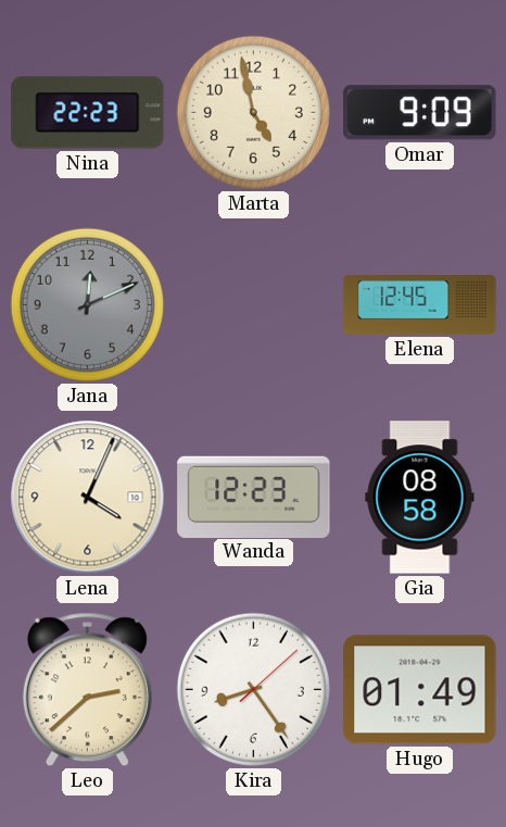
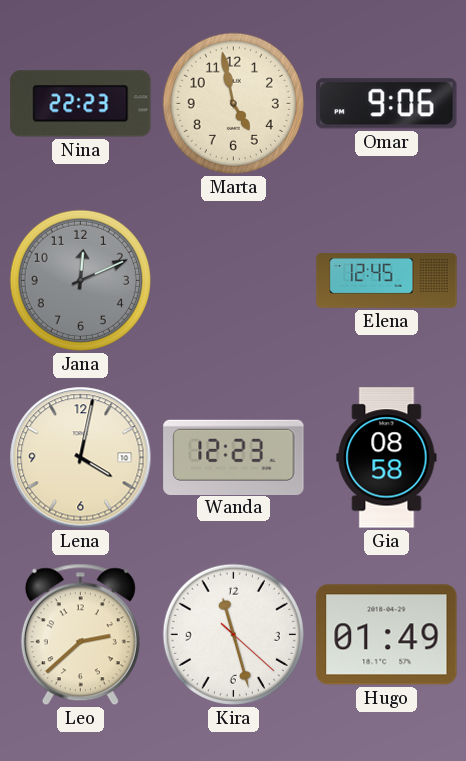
Omar: 9:09 -> 9:06
Lena: 4:04 -> 4:02
Kira: 8:24 -> 11:27
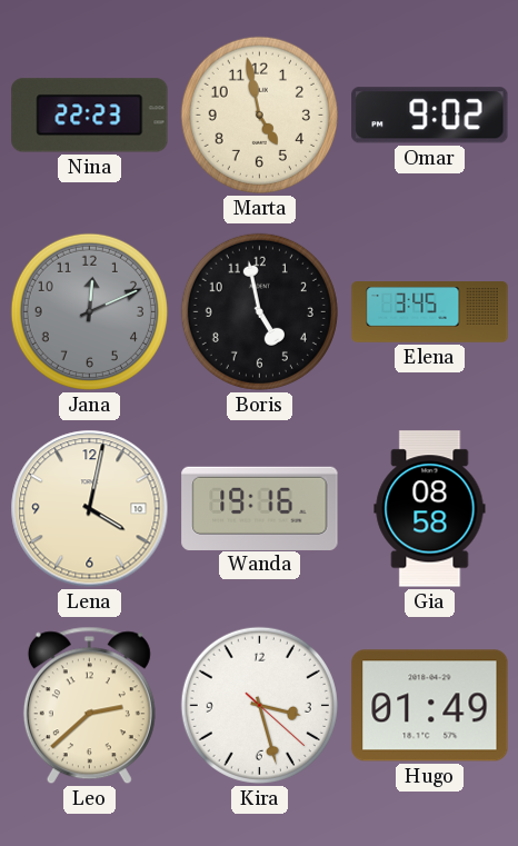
Omar: 9:06 -> 9:02
Boris: none -> 4:58
Elena: 12:45 -> 3:45
Wanda: 12:23 -> 19:16
Kira: 11:27 -> 3:27
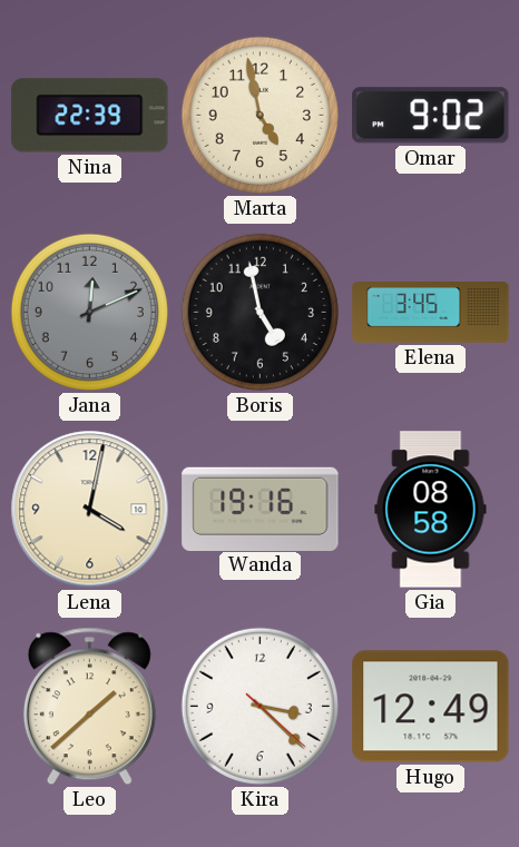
Nina: 22:23 -> 22:39
Leo: 2:38 -> 1:38
Kira: 3:27 -> 3:22
Hugo: 01:49 -> 12:49
